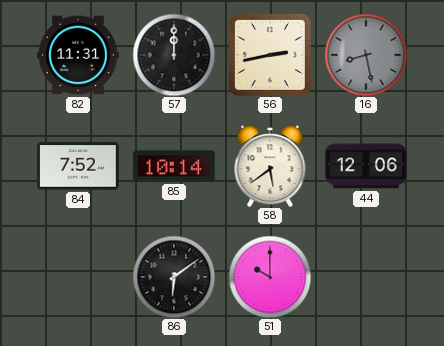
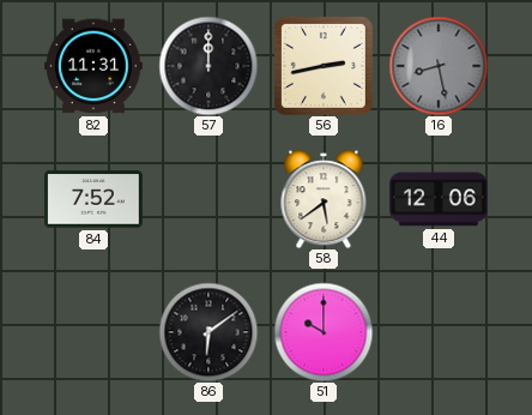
85: 10:14 -> none
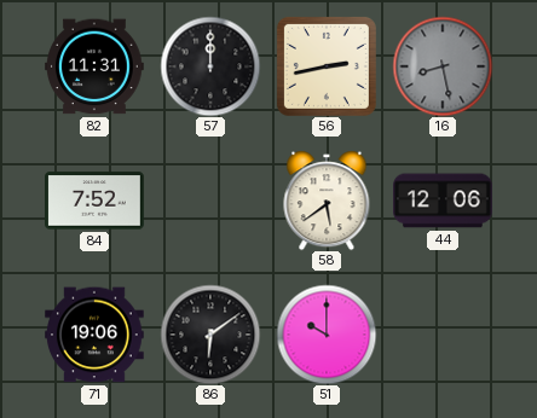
71: none -> 19:06
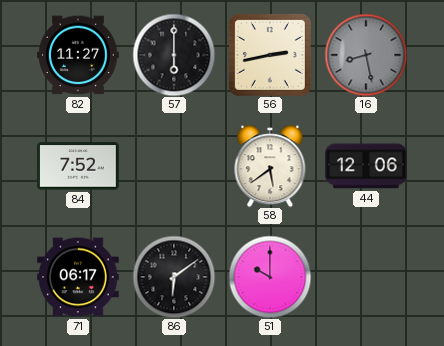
82: 11:31 -> 11:27
57: 12:00 -> 6:00
71: 19:06 -> 06:17
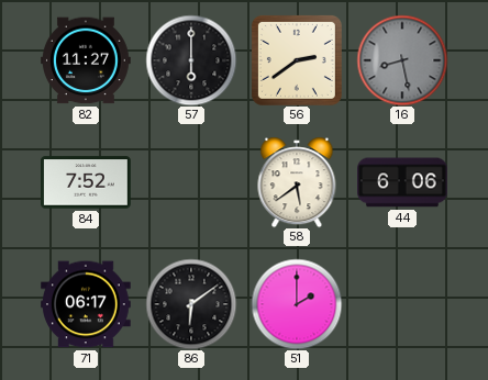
56: 2:43 -> 2:39
44: 12:06 -> 6:06
51: 10:00 -> 2:00
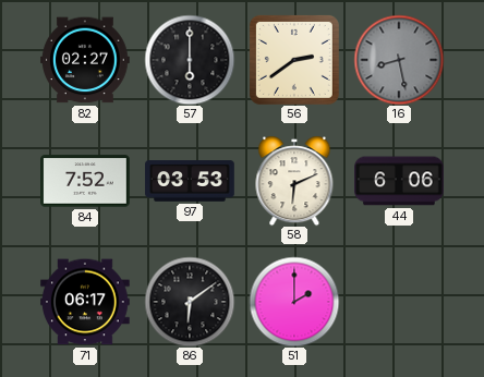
82: 11:27 -> 02:27
97: none -> 03:53
58: 5:39 -> 6:11
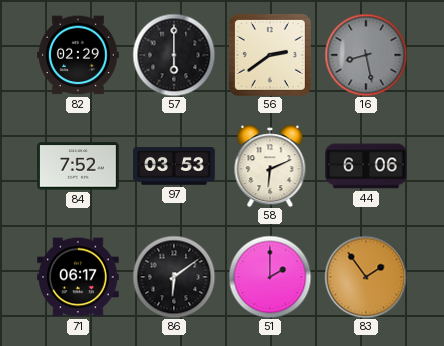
82: 02:27 -> 02:29
83: none -> 1:54
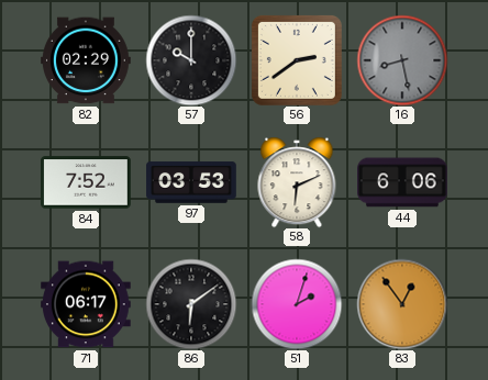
57: 6:00 -> 10:00
51: 2:00 -> 2:03
83: 1:54 -> 12:54
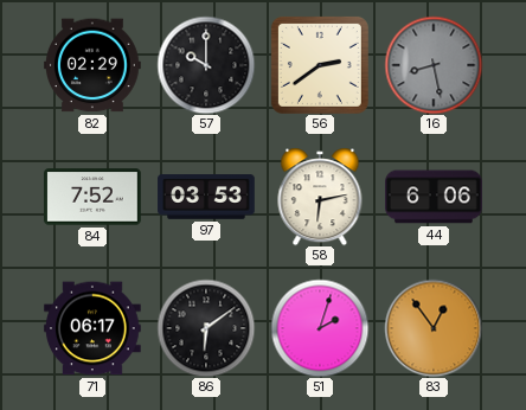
58: 6:11 -> 6:13
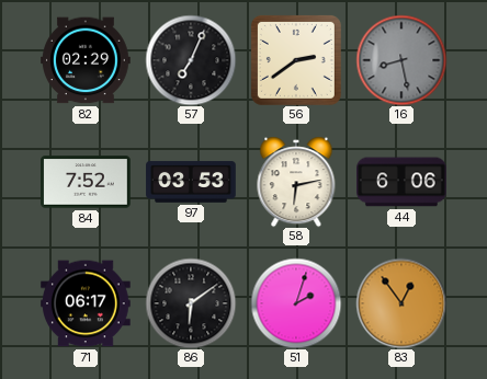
57: 10:00 -> 7:04
